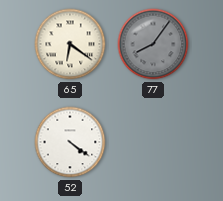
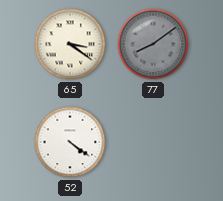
65: 6:21 -> 3:21
77: 8:06 -> 8:09
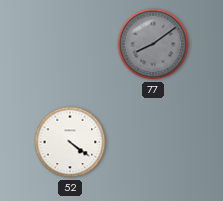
65: 3:21 -> none
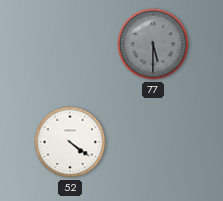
77: 8:09 -> 5:30
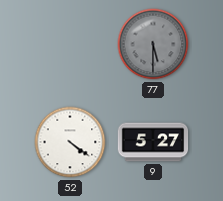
9: none -> 5:27
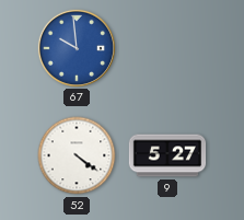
67: none -> 9:59
77: 5:30 -> none
